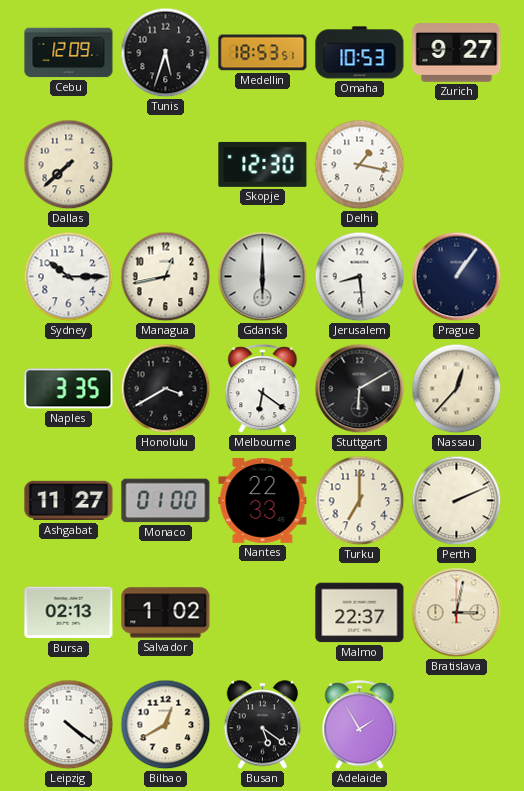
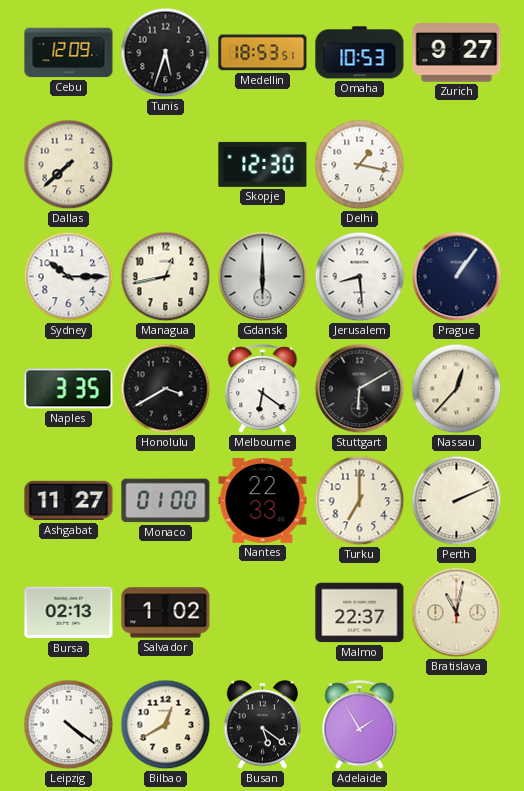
Bratislava: 3:02 -> 11:02
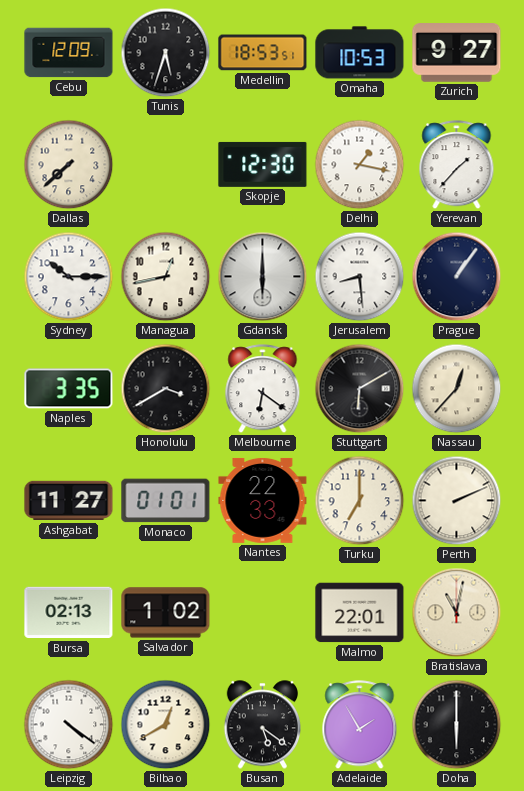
Yerevan: none -> 1:37
Monaco: 01:00 -> 01:01
Malmo: 22:37 -> 22:01
Doha: none -> 6:00
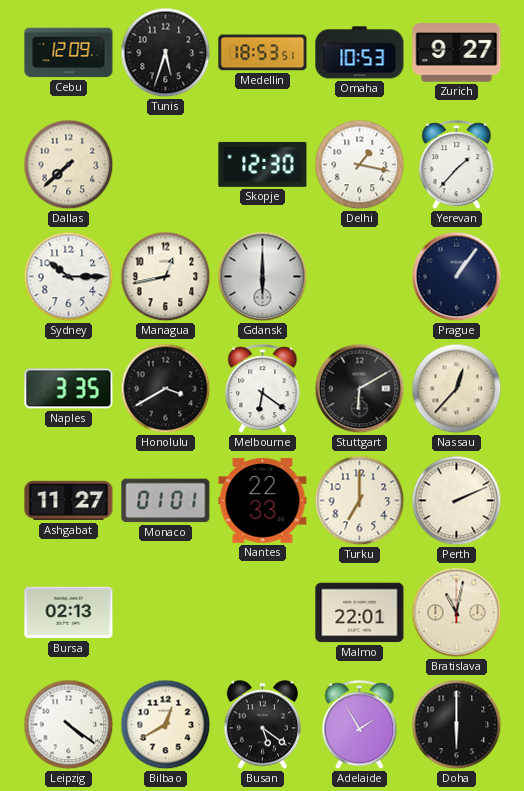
Jerusalem: 8:29 -> none
Salvador: 1:02 -> none
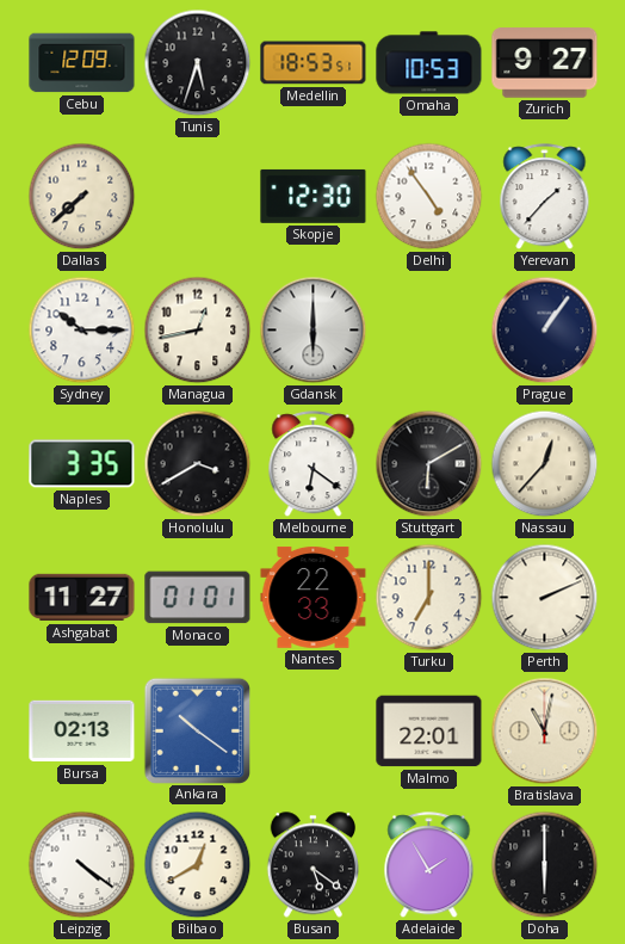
Delhi: 1:17 -> 4:54
Ankara: none -> 10:21
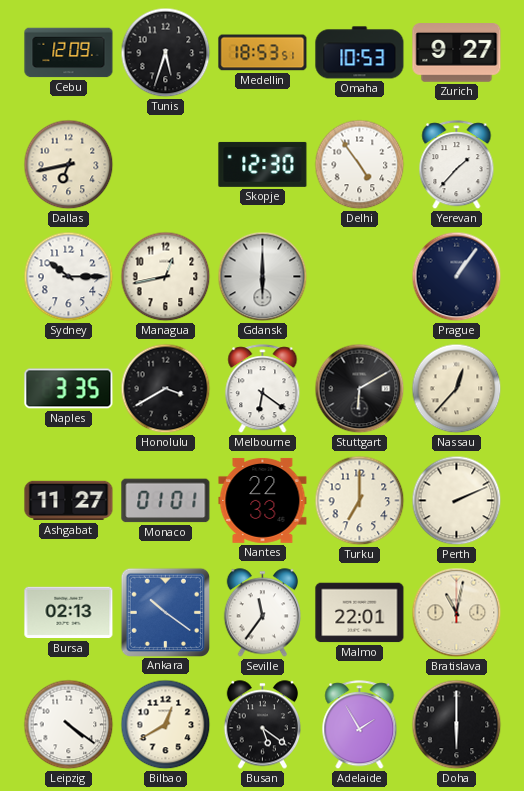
Dallas: 7:38 -> 6:43
Seville: none -> 11:36
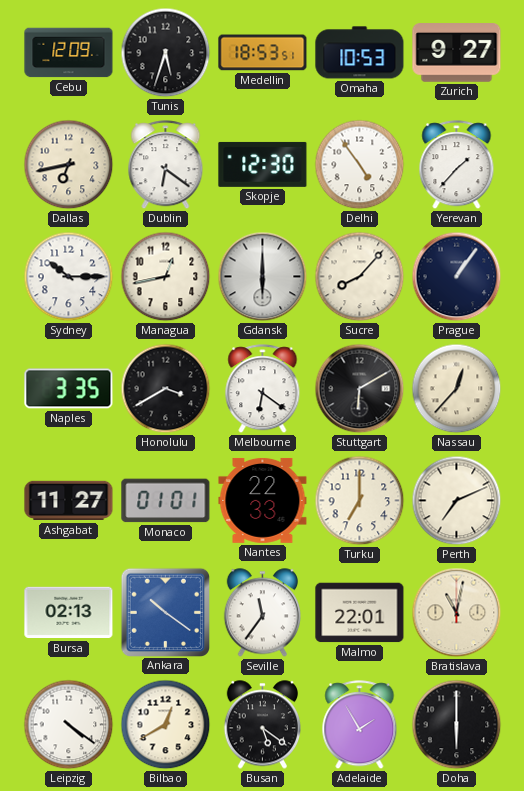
Dublin: none -> 6:21
Sucre: none -> 8:07
Perth: 2:11 -> 7:11
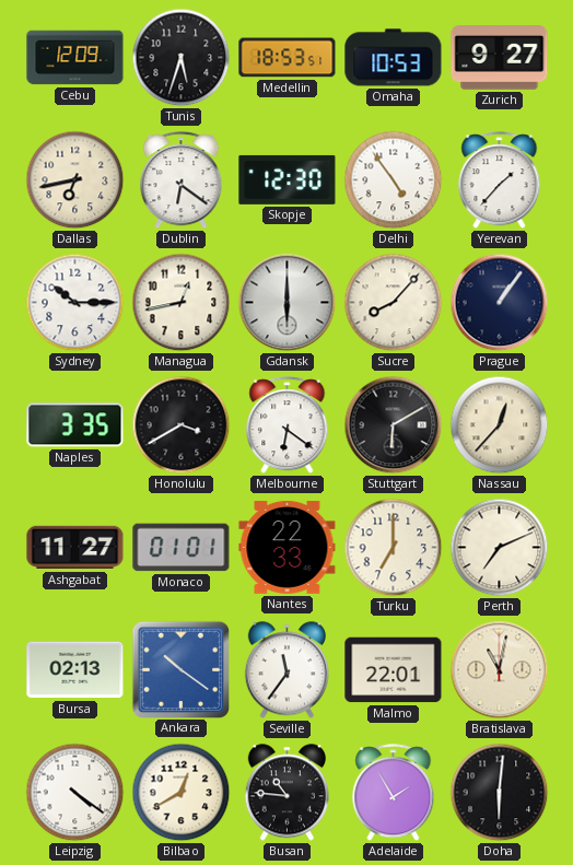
Busan: 5:21 -> 10:46
Doha: 6:00 -> 6:01
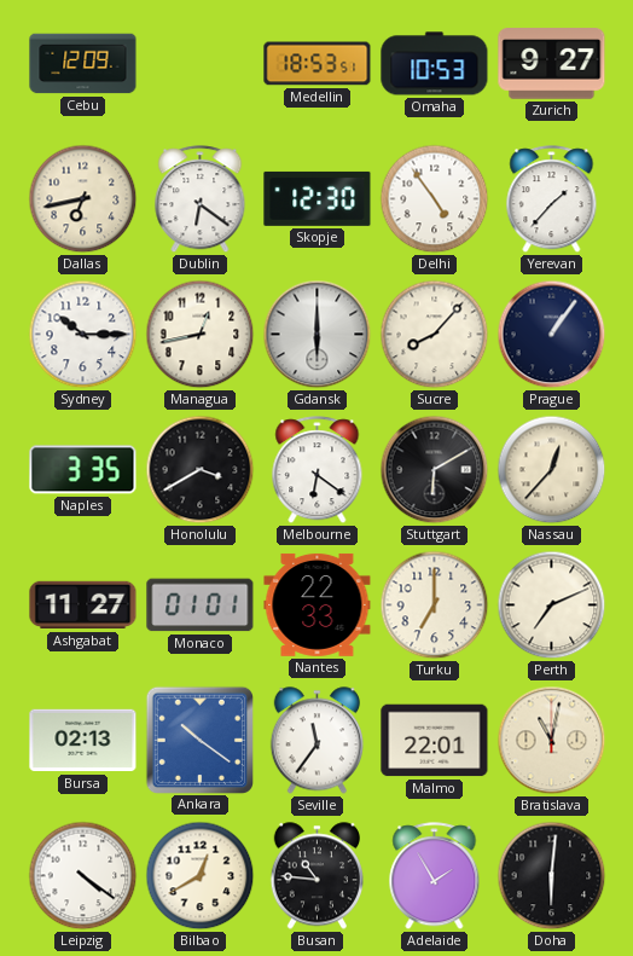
Tunis: 5:33 -> none
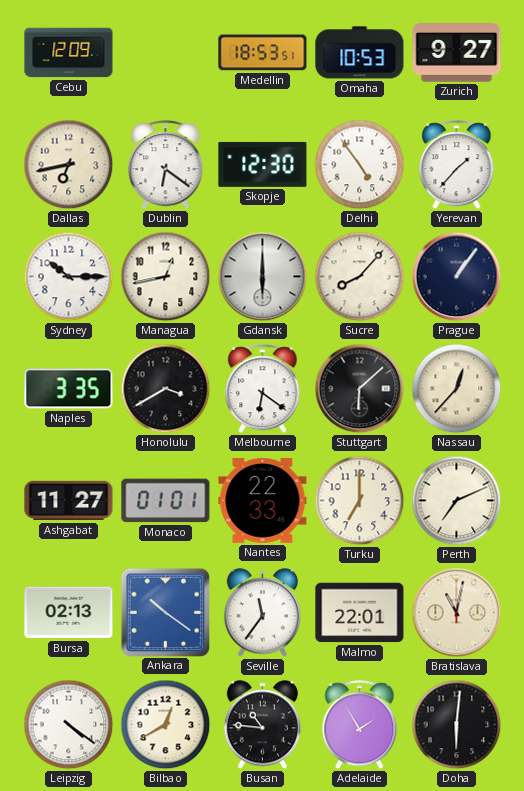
Stuttgart: 6:10 -> 6:08
